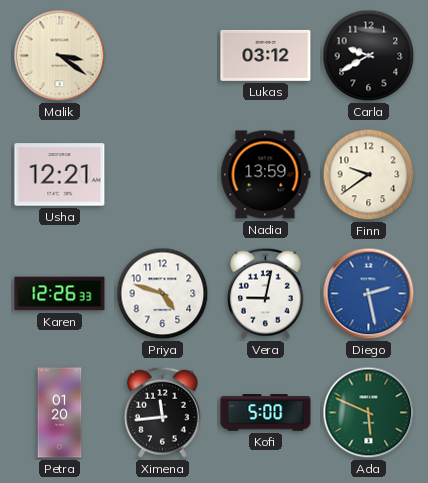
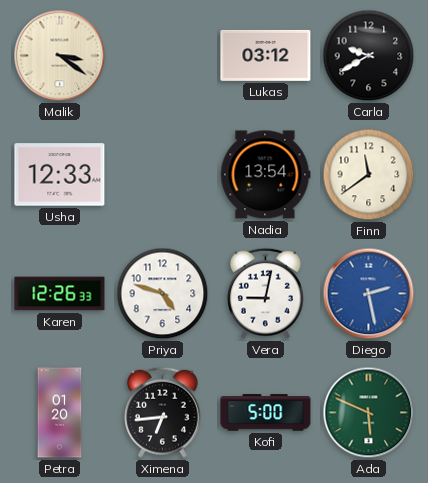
Usha: 12:21 -> 12:33
Nadia: 13:59 -> 13:54
Finn: 9:39 -> 11:39
Ximena: 11:44 -> 6:44
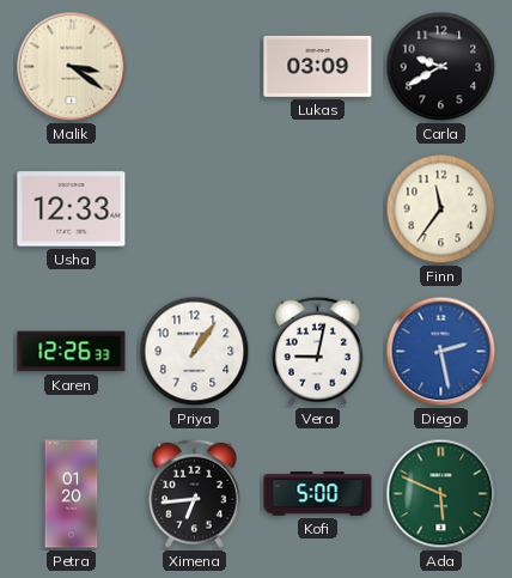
Lukas: 03:12 -> 03:09
Nadia: 13:54 -> none
Finn: 11:39 -> 11:36
Priya: 4:48 -> 1:06
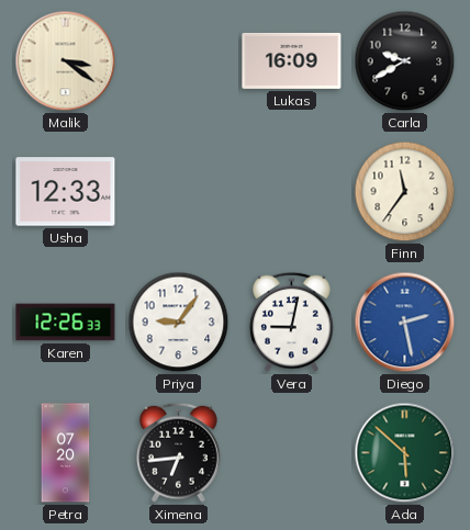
Lukas: 03:09 -> 16:09
Priya: 1:06 -> 9:06
Petra: 01:20 -> 07:20
Kofi: 5:00 -> none
Ada: 5:49 -> 5:52
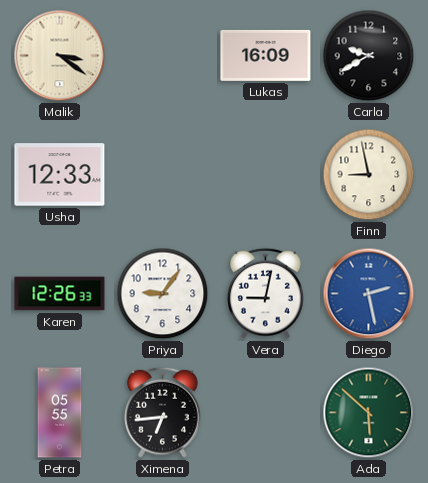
Finn: 11:36 -> 8:58
Petra: 07:20 -> 05:55
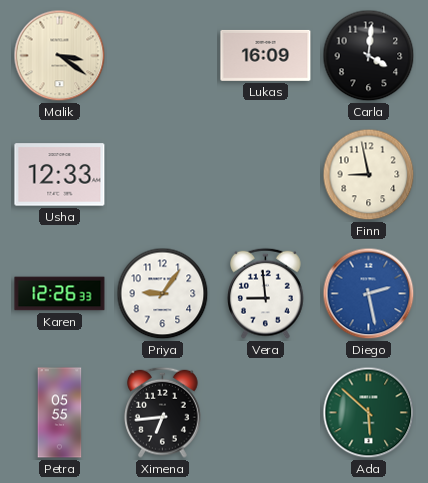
Carla: 9:40 -> 4:01
Vera: 9:02 -> 8:59
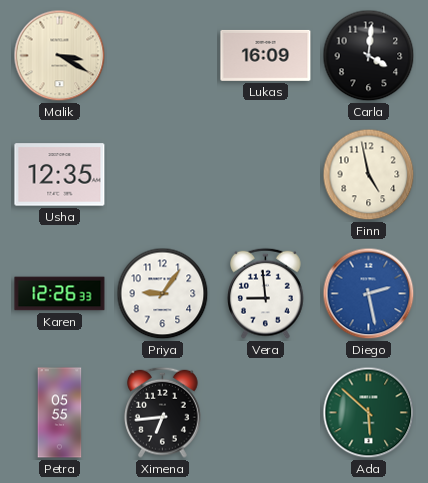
Malik: 3:21 -> 3:20
Usha: 12:33 -> 12:35
Finn: 8:58 -> 4:58
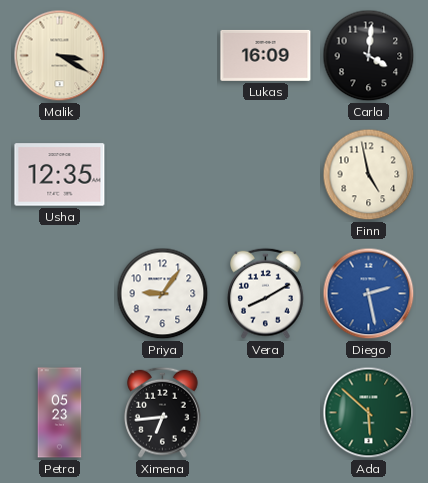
Karen: 12:26 -> none
Vera: 8:59 -> 8:10
Petra: 05:55 -> 05:23
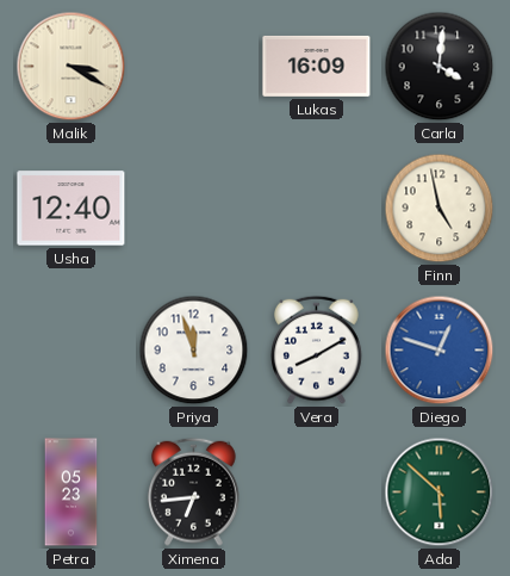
Usha: 12:35 -> 12:40
Priya: 9:06 -> 11:57
Diego: 2:28 -> 12:48
